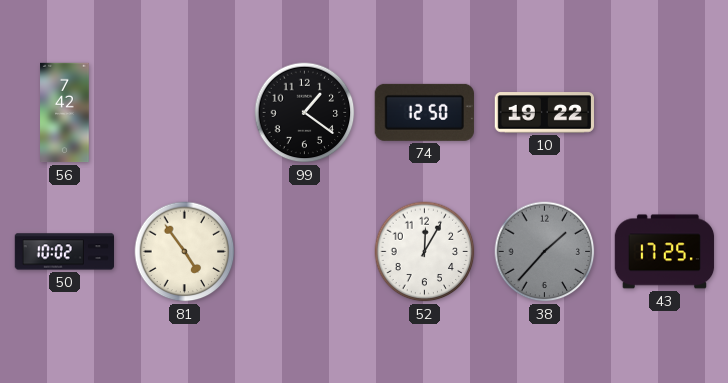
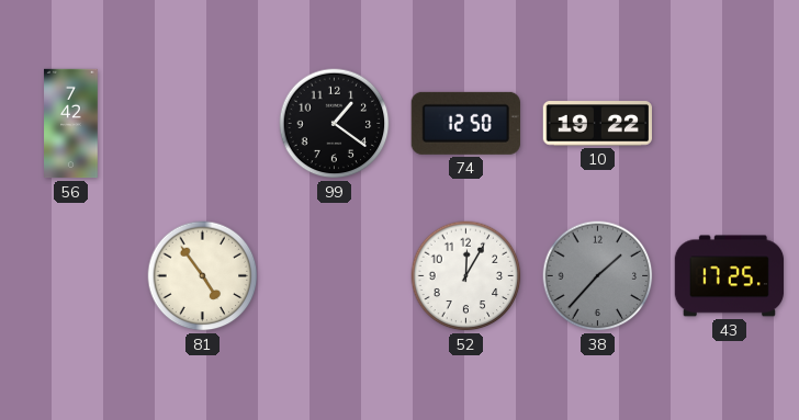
50: 10:02 -> none
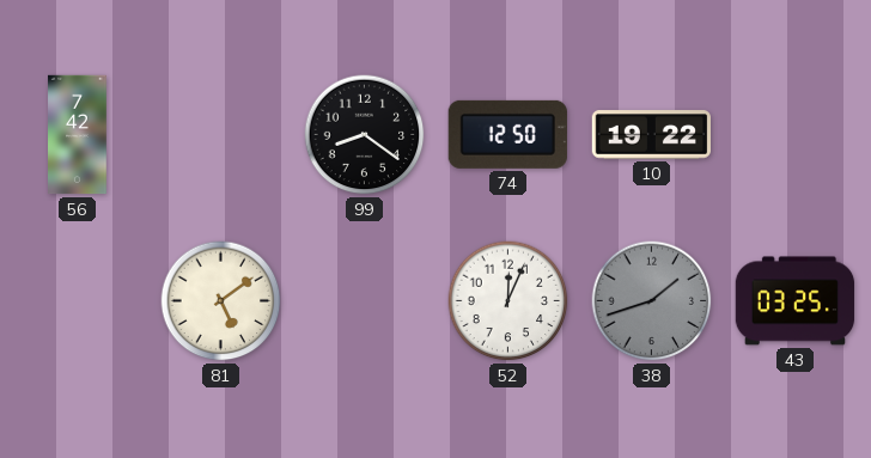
99: 1:21 -> 8:21
81: 4:54 -> 5:09
52: 12:05 -> 12:04
38: 1:37 -> 1:42
43: 17:25 -> 03:25
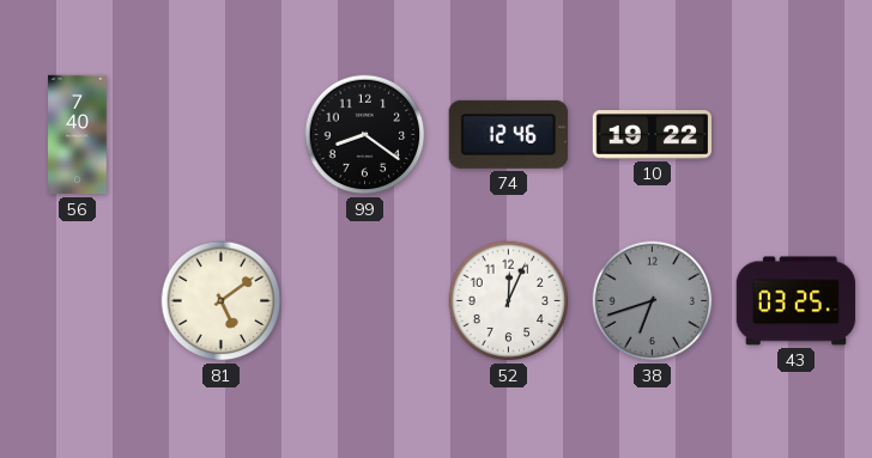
56: 7:42 -> 7:40
74: 12:50 -> 12:46
38: 1:42 -> 6:42
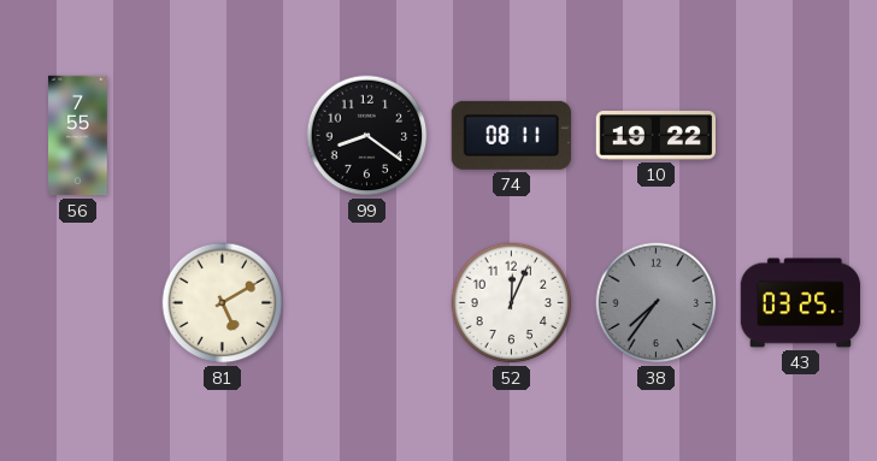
56: 7:40 -> 7:55
74: 12:46 -> 08:11
81: 5:09 -> 5:10
38: 6:42 -> 7:36
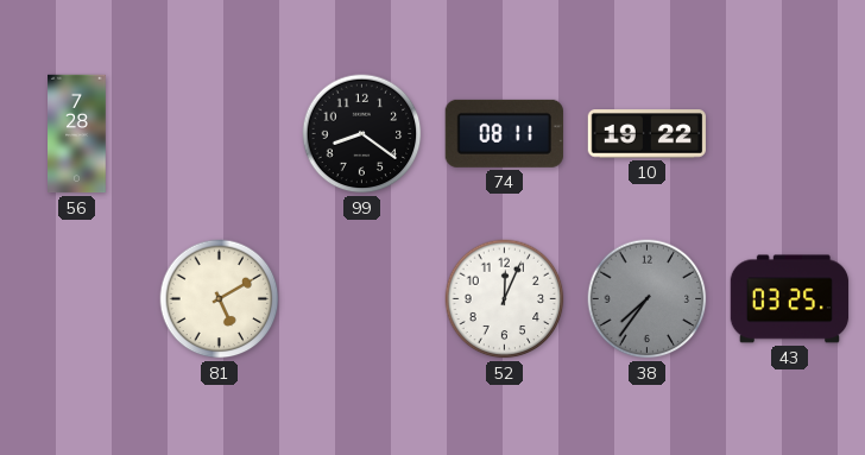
56: 7:55 -> 7:28
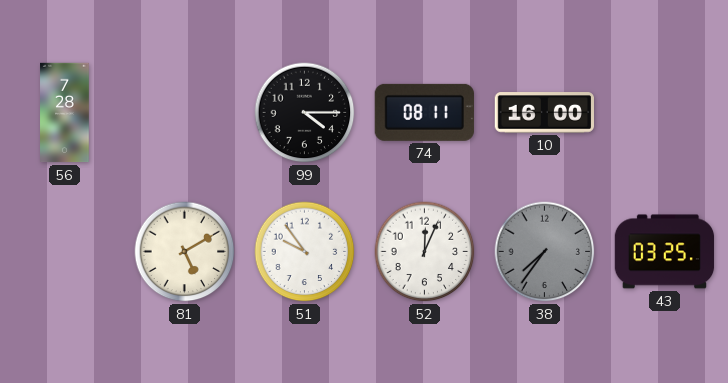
99: 8:21 -> 4:15
10: 19:22 -> 16:00
51: none -> 9:54
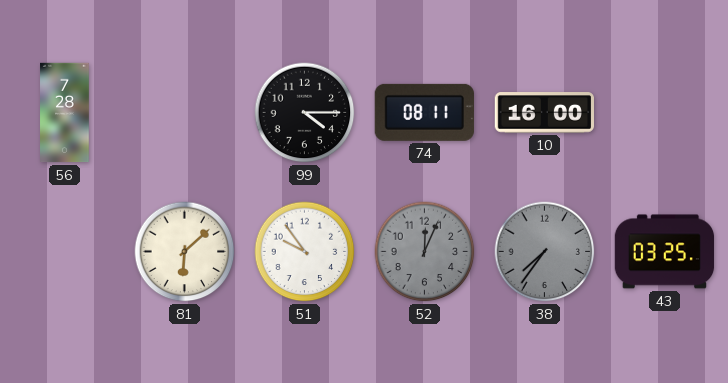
81: 5:10 -> 6:08
52 dial: white -> grey
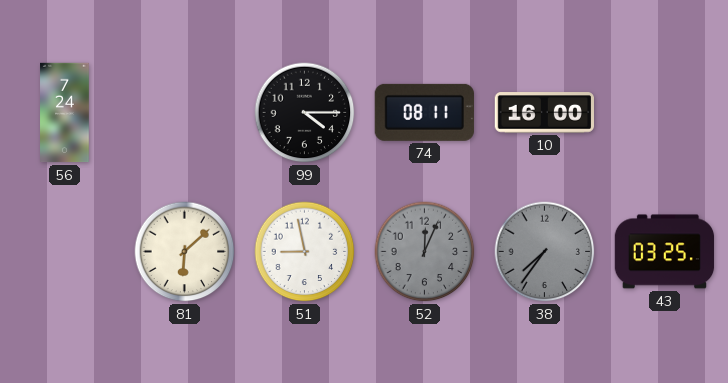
56: 7:28 -> 7:24
51: 9:54 -> 8:58
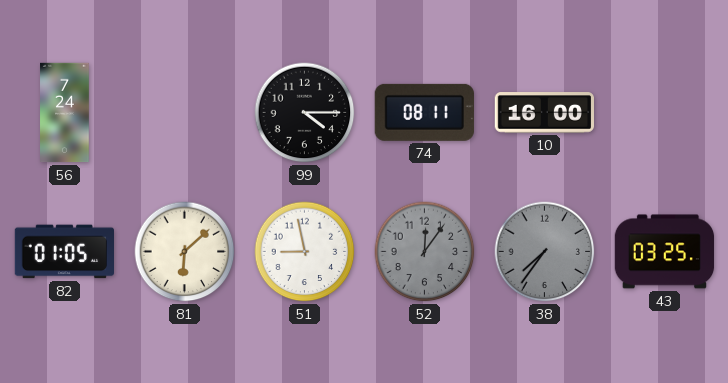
82: none -> 01:05
52: 12:04 -> 12:06
